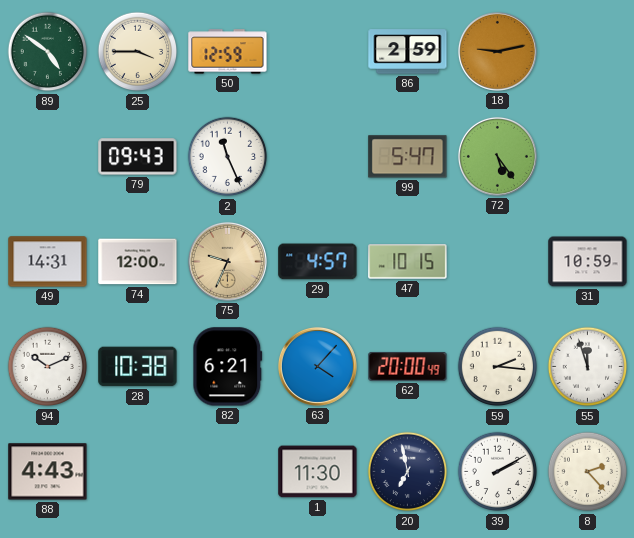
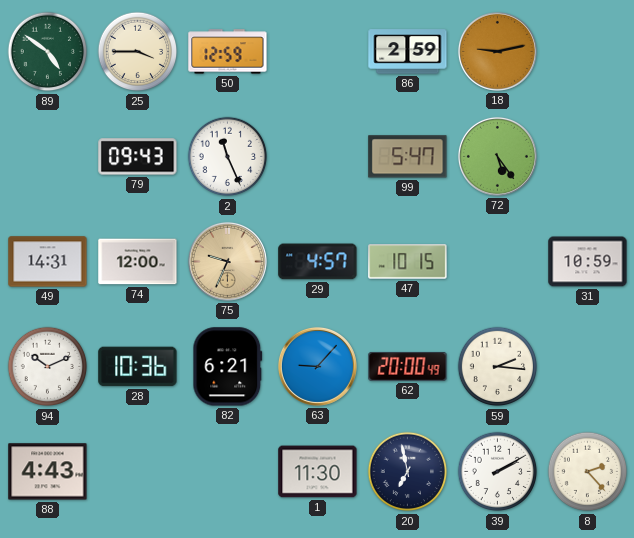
28: 10:38 -> 10:36
63: 4:07 -> 9:07
55: 11:57 -> none
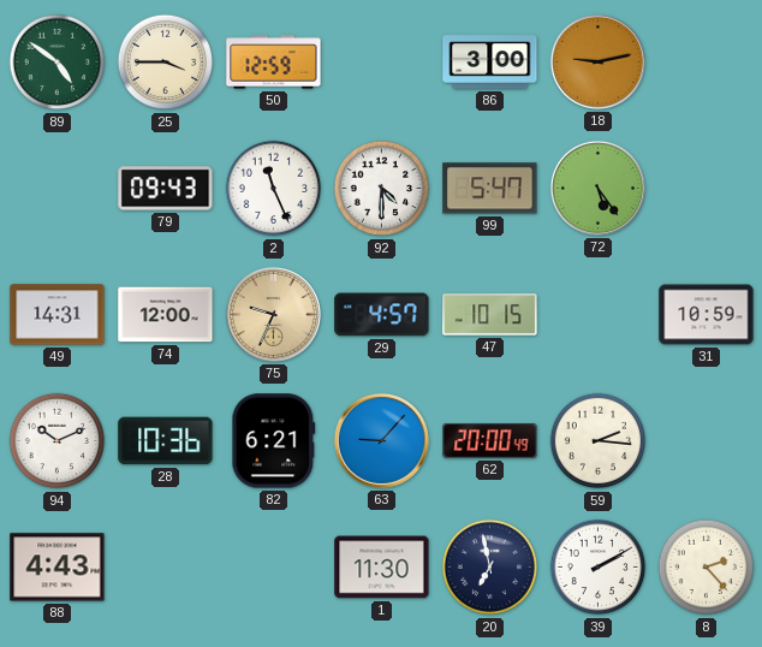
86: 2:59 -> 3:00
92: none -> 4:30
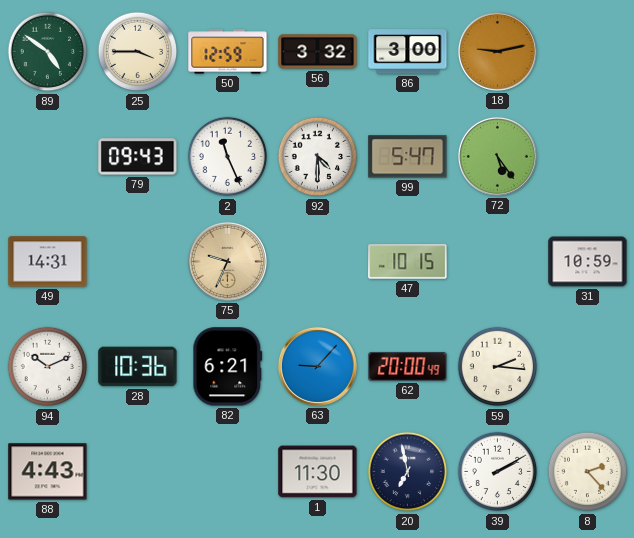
56: none -> 3:32
74: 12:00 -> none
29: 4:57 -> none
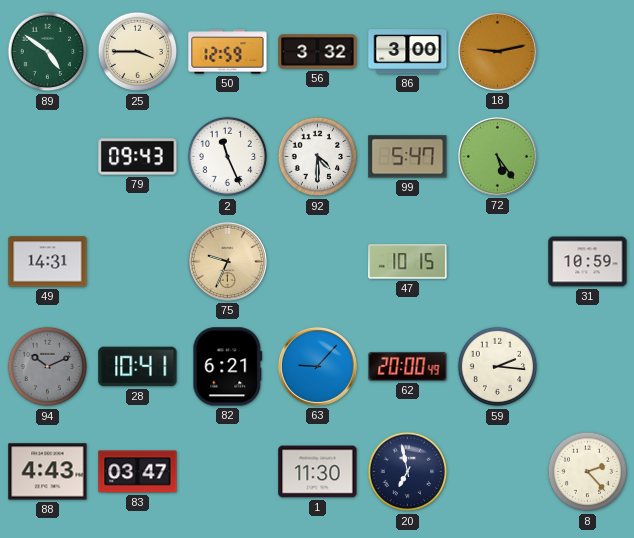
94 dial: white -> grey
28: 10:36 -> 10:41
83: none -> 03:47
39: 2:10 -> none
